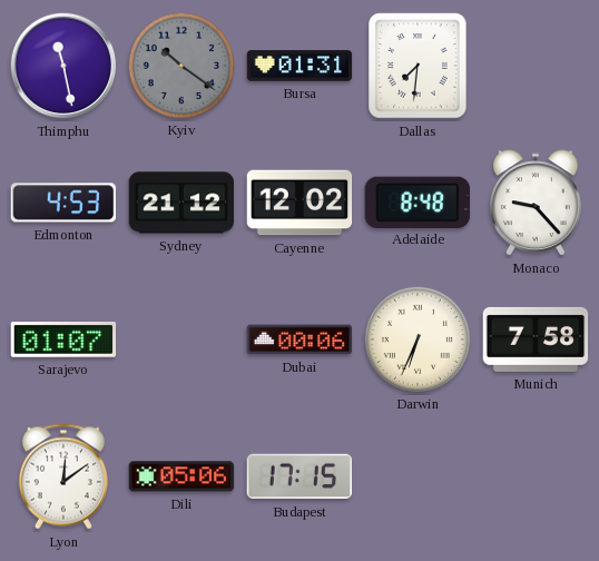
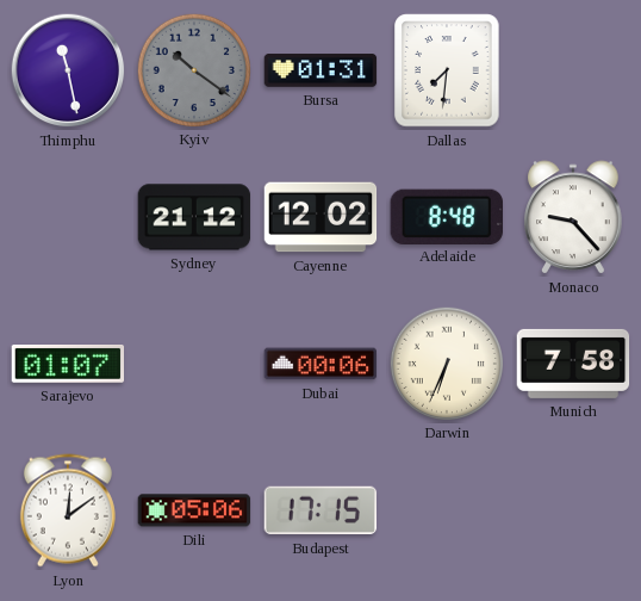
Edmonton: 4:53 -> none
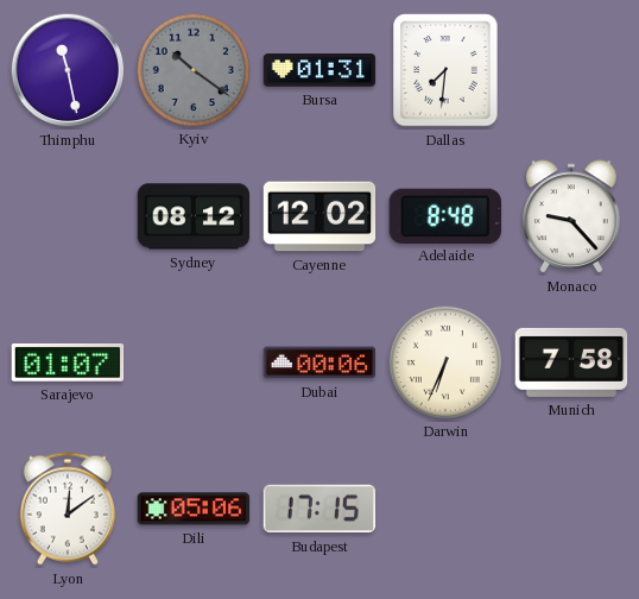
Sydney: 21:12 -> 08:12
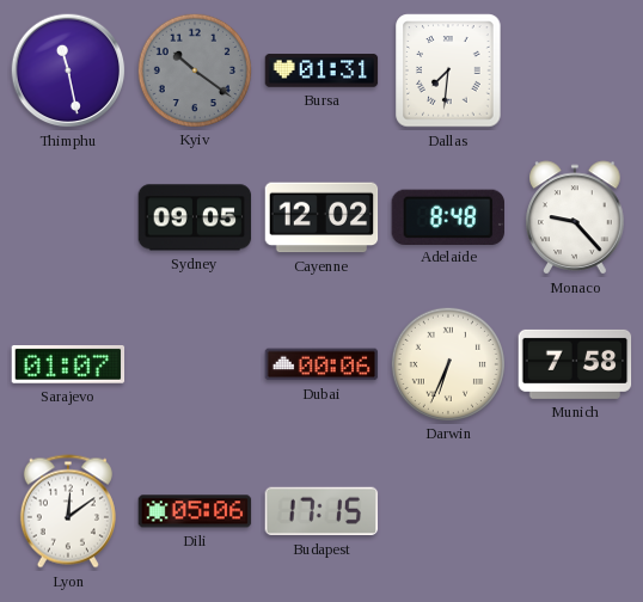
Sydney: 08:12 -> 09:05
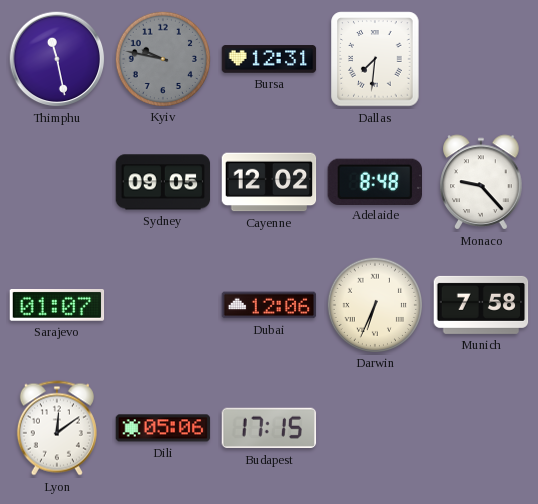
Kyiv: 10:21 -> 9:47
Bursa: 01:31 -> 12:31
Dubai: 00:06 -> 12:06
